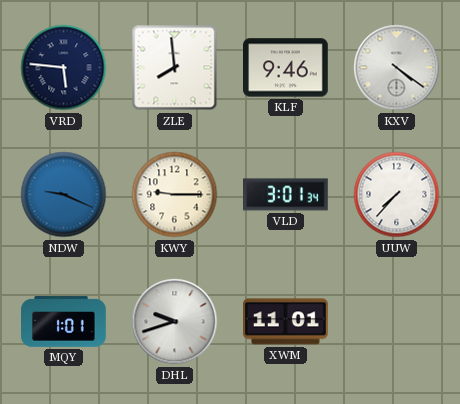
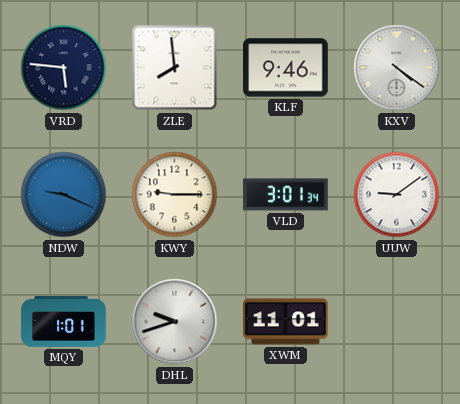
UUW: 7:37 -> 9:09
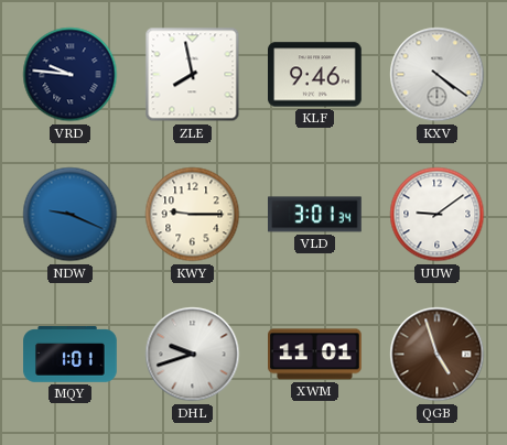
VRD: 5:46 -> 9:46
ZLE: 7:59 -> 7:58
QGB: none -> 4:57
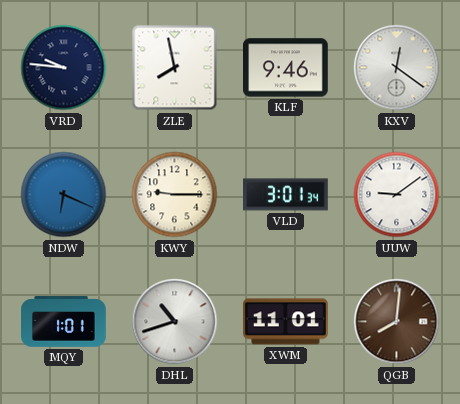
KXV: 4:21 -> 12:21
NDW: 9:19 -> 6:19
DHL: 9:42 -> 10:42
QGB: 4:57 -> 8:01
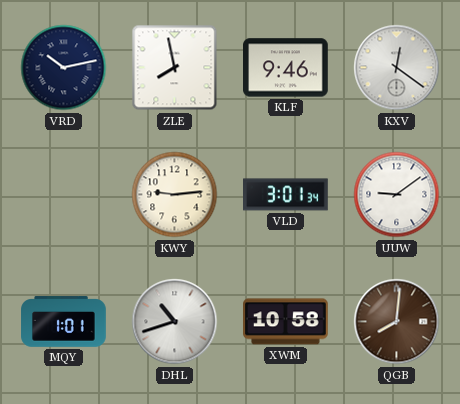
VRD: 9:46 -> 10:13
NDW: 6:19 -> none
KWY: 9:15 -> 9:14
XWM: 11:01 -> 10:58
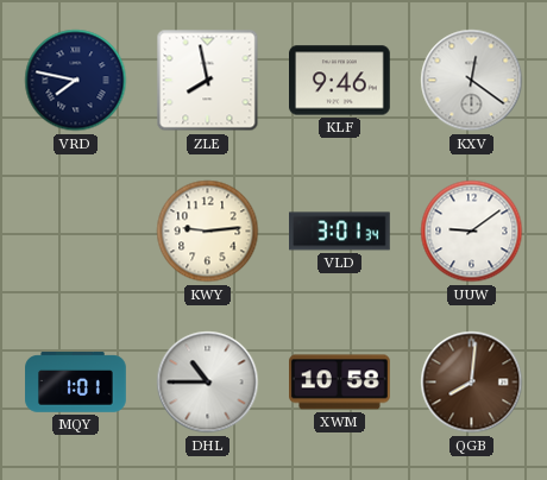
VRD: 10:13 -> 7:47
DHL: 10:42 -> 10:45
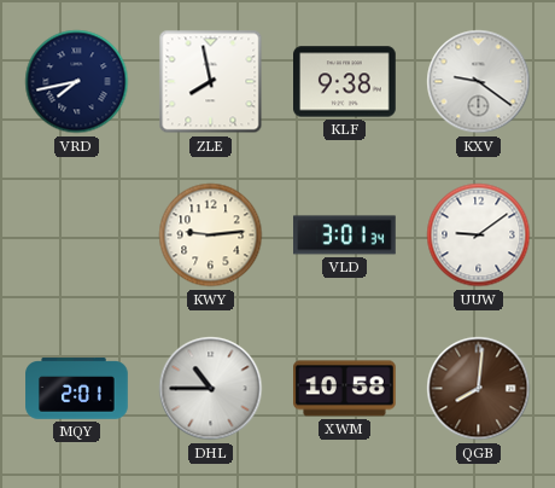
VRD: 7:47 -> 7:43
KLF: 9:46 -> 9:38
KXV: 12:21 -> 9:21
MQY: 1:01 -> 2:01
